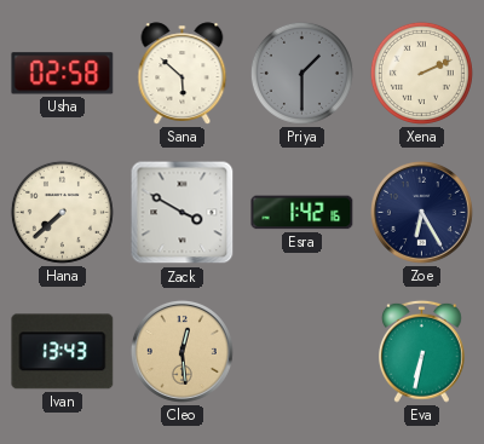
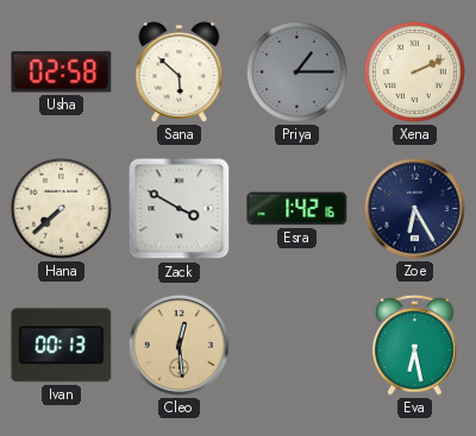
Priya: 1:30 -> 1:15
Ivan: 13:43 -> 00:13
Eva: 6:32 -> 6:28
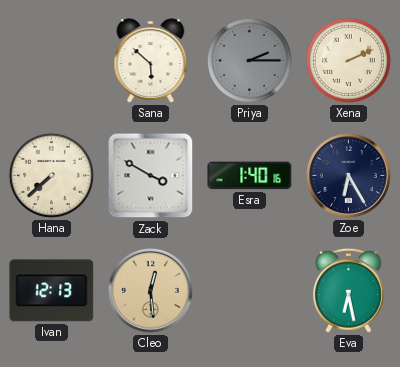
Usha: 02:58 -> none
Priya: 1:15 -> 2:15
Esra: 1:42 -> 1:40
Ivan: 00:13 -> 12:13
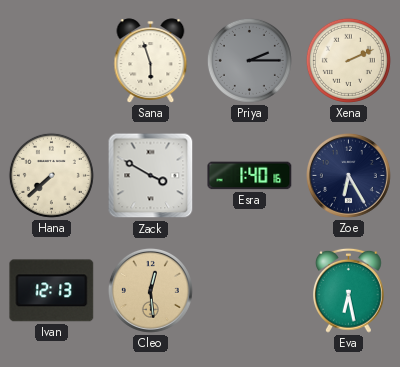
Sana: 5:52 -> 5:57
